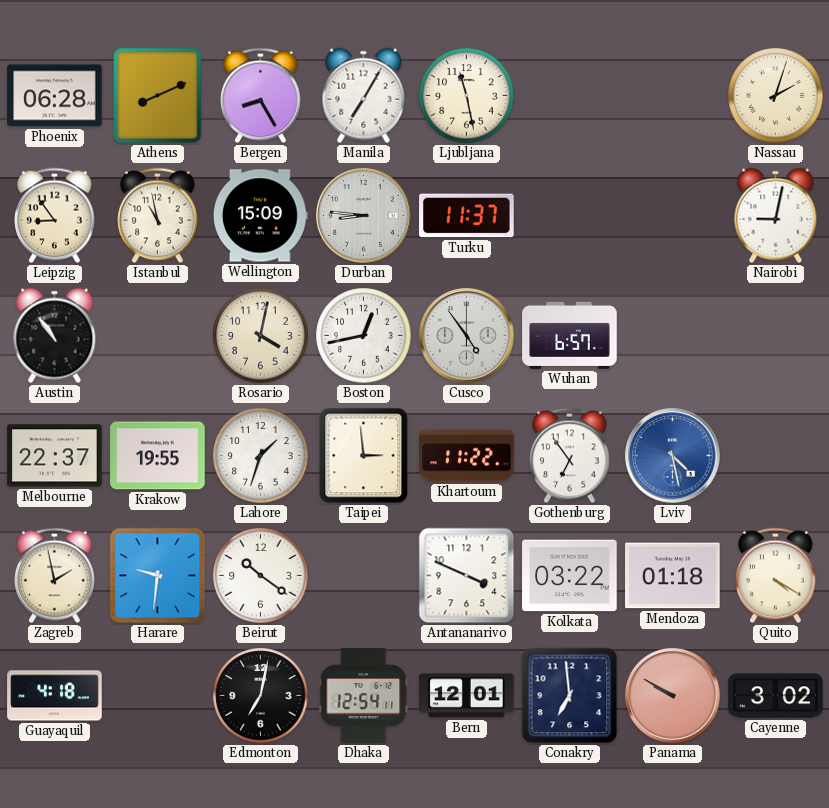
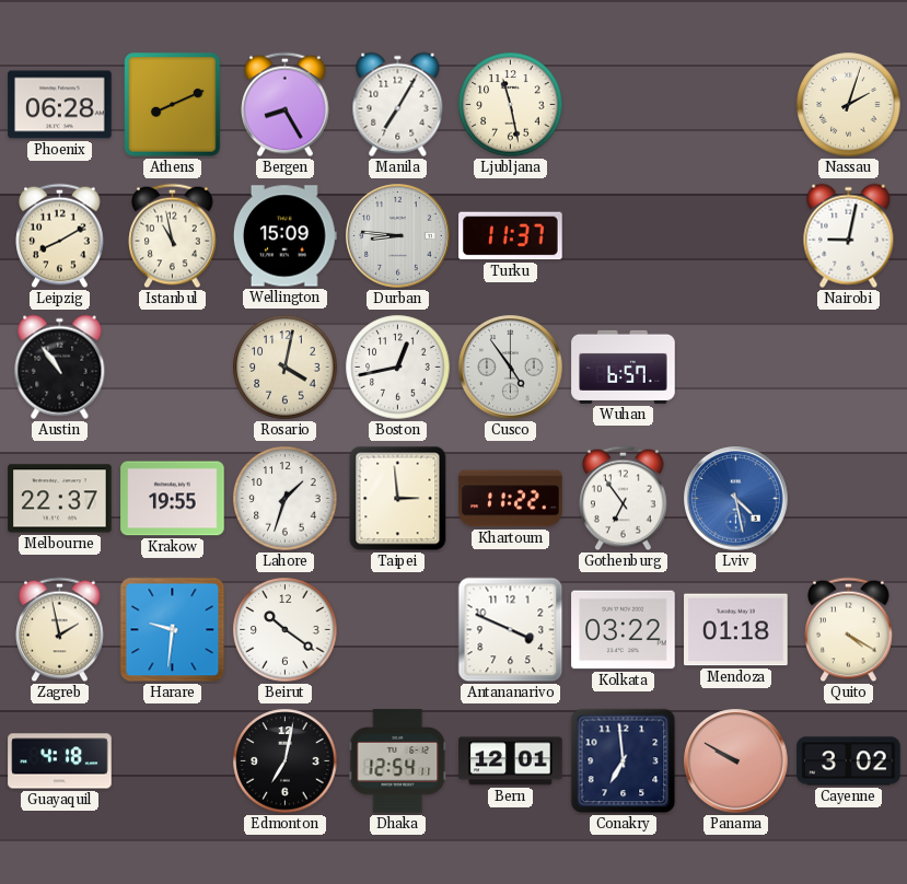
Leipzig: 8:54 -> 8:10
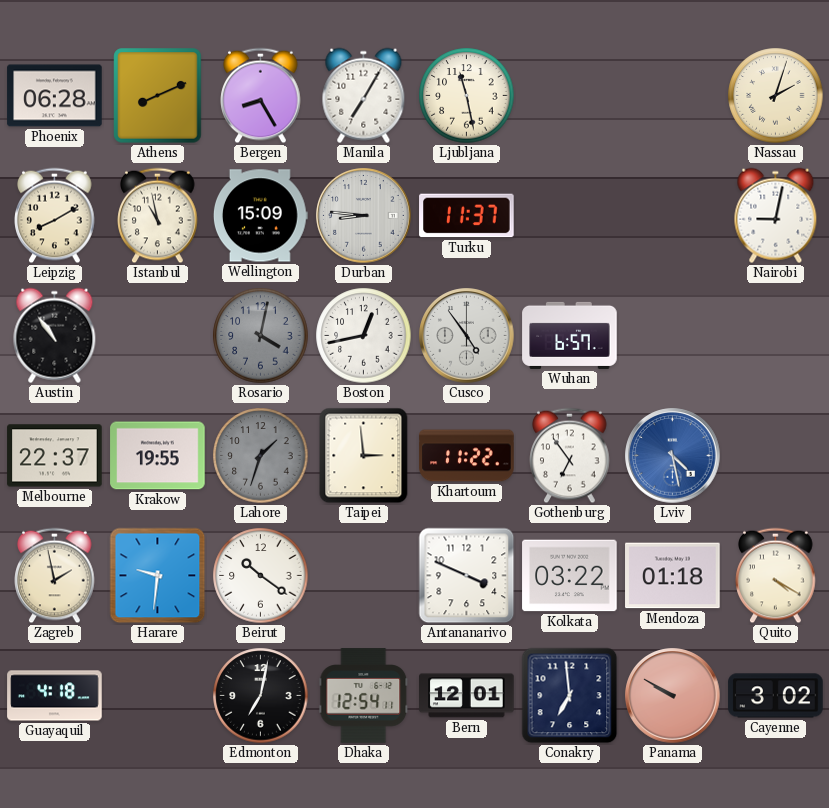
Rosario dial: cream -> grey
Lahore dial: white -> grey
